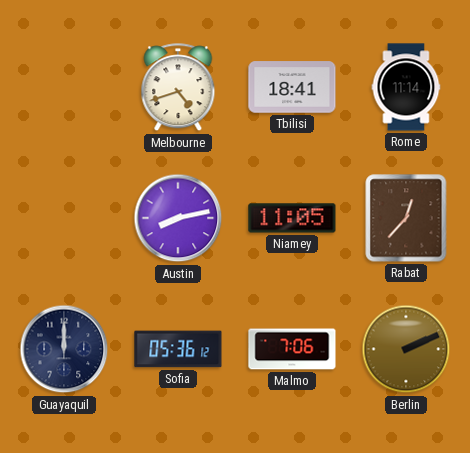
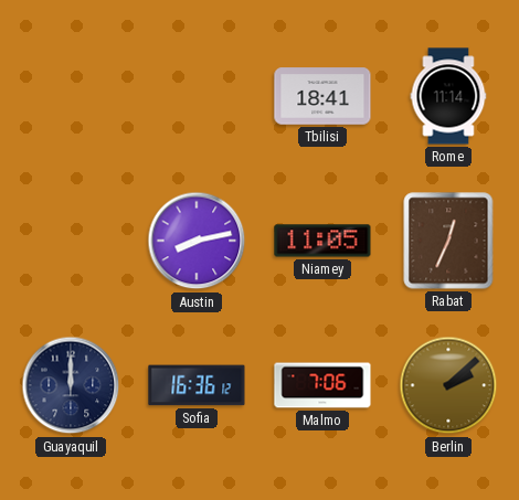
Melbourne: 4:42 -> none
Rabat: 12:37 -> 12:34
Sofia: 05:36 -> 16:36
Berlin: 2:11 -> 2:08
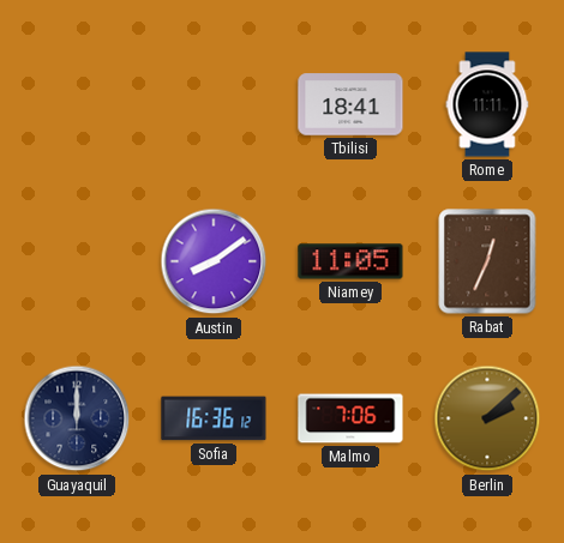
Rome: 11:14 -> 11:11
Austin: 8:13 -> 8:09
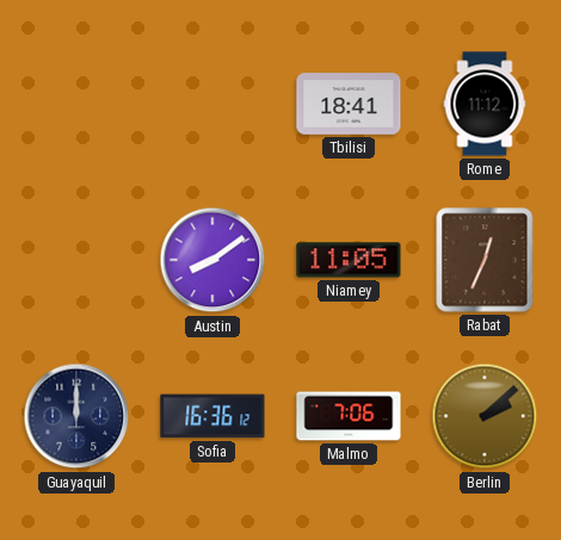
Rome: 11:11 -> 11:12
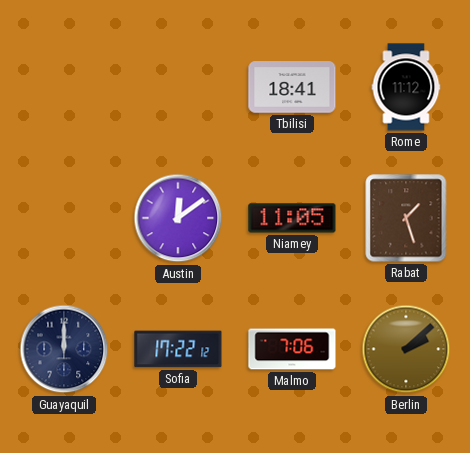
Austin: 8:09 -> 12:09
Rabat: 12:34 -> 1:27
Sofia: 16:36 -> 17:22
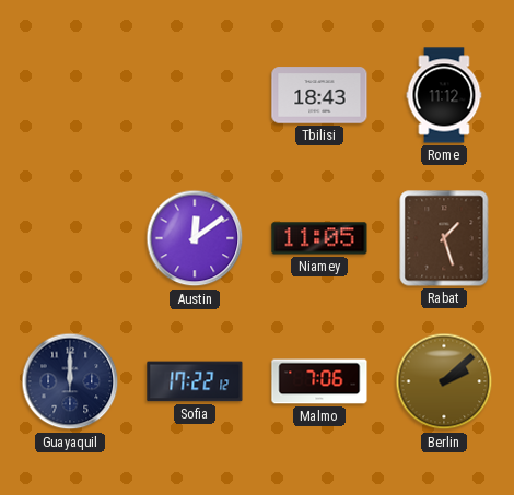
Tbilisi: 18:41 -> 18:43
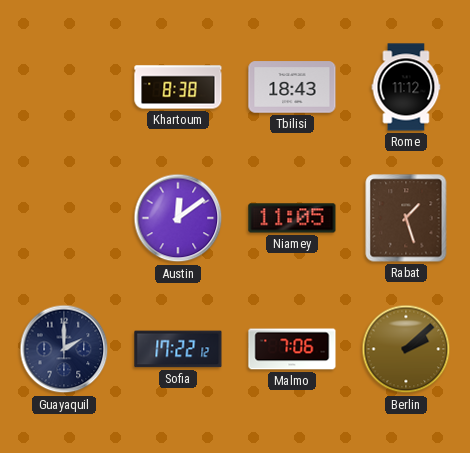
Khartoum: none -> 8:38
Guayaquil: 12:00 -> 2:00
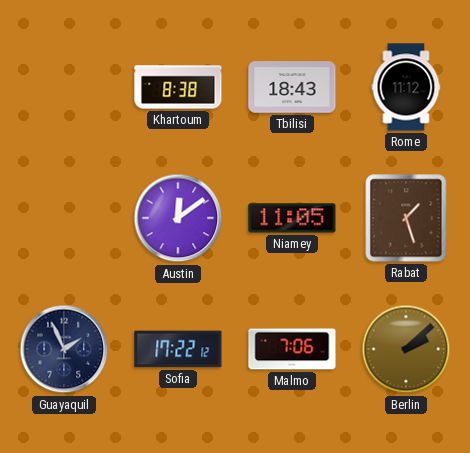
Guayaquil: 2:00 -> 1:56
